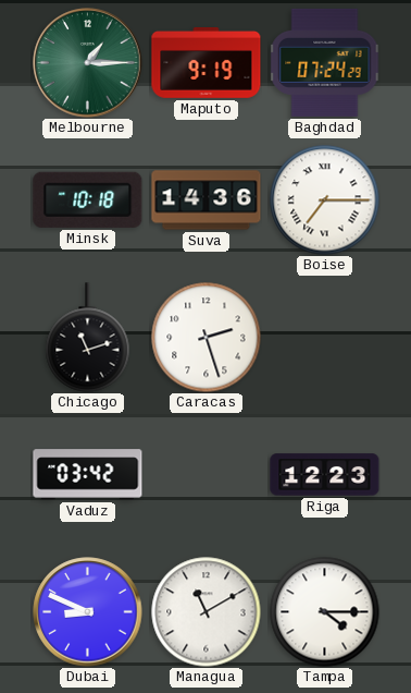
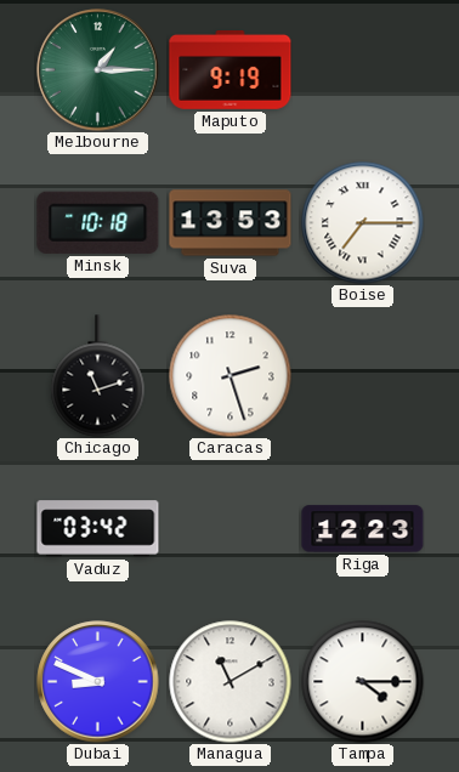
Baghdad: 07:24 -> none
Suva: 14:36 -> 13:53
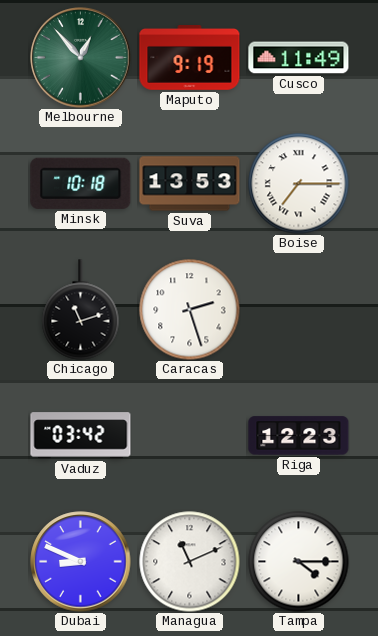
Melbourne: 1:15 -> 12:53
Cusco: none -> 11:49
Managua: 11:10 -> 11:11
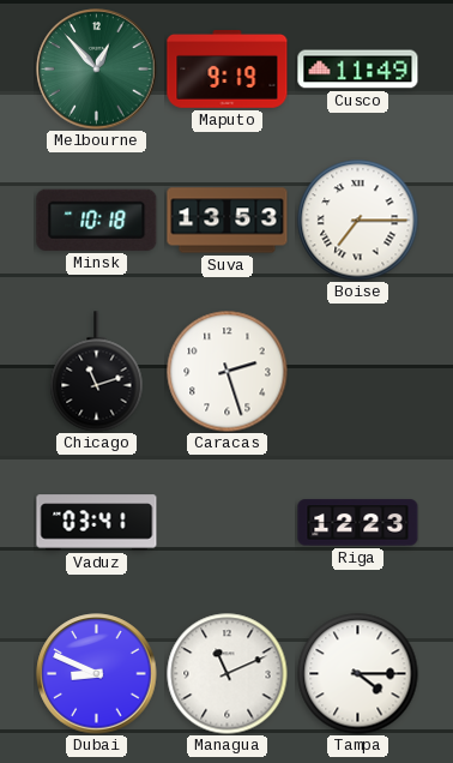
Vaduz: 03:42 -> 03:41
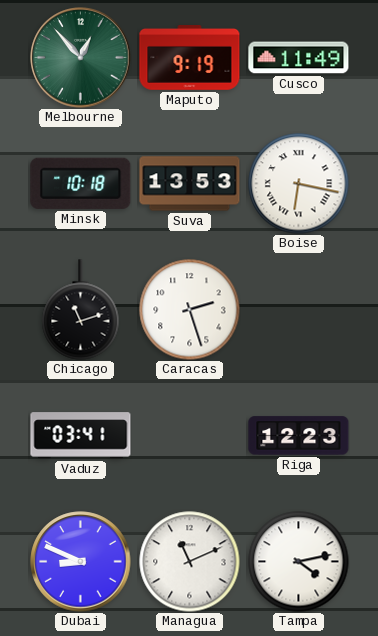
Boise: 7:15 -> 6:17
Tampa: 4:15 -> 4:13
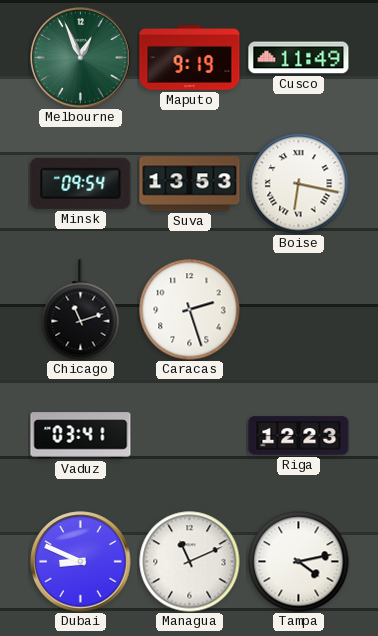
Melbourne: 12:53 -> 12:56
Minsk: 10:18 -> 09:54
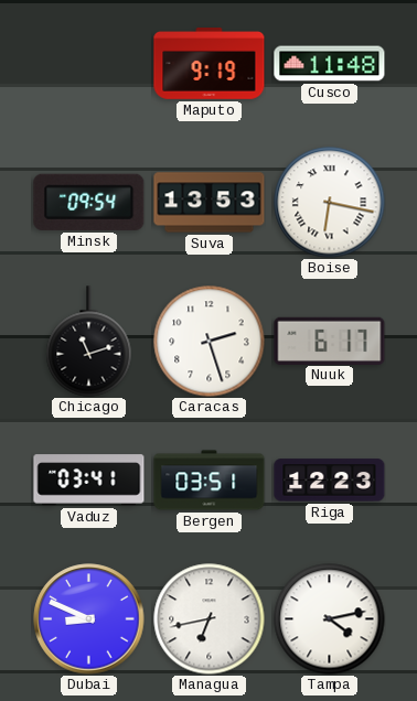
Melbourne: 12:56 -> none
Cusco: 11:49 -> 11:48
Nuuk: none -> 6:17
Bergen: none -> 03:51
Managua: 11:11 -> 6:43
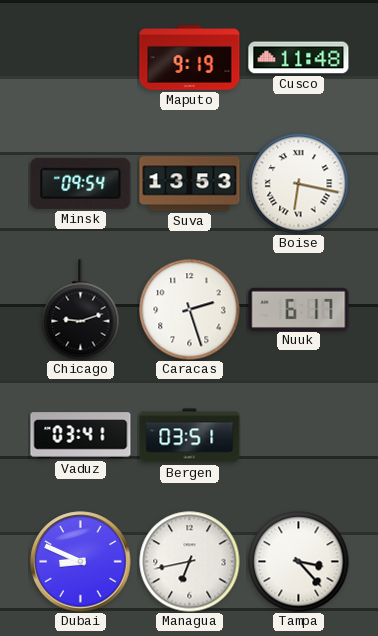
Chicago: 11:12 -> 9:12
Riga: 12:23 -> none
Tampa: 4:13 -> 3:23
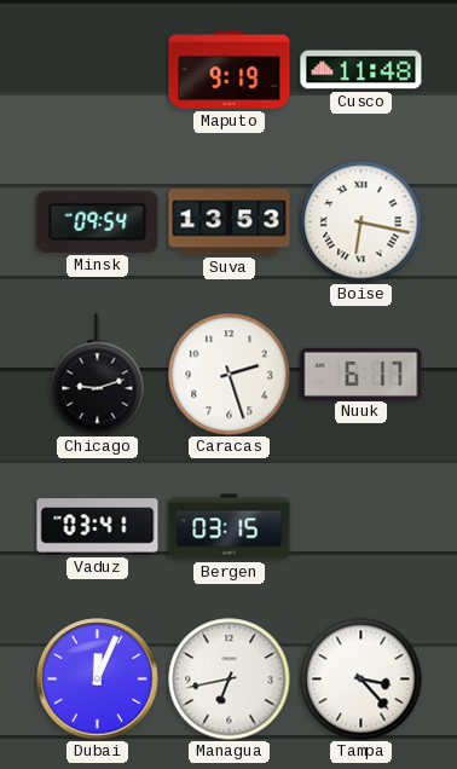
Bergen: 03:51 -> 03:15
Dubai: 8:49 -> 12:04
